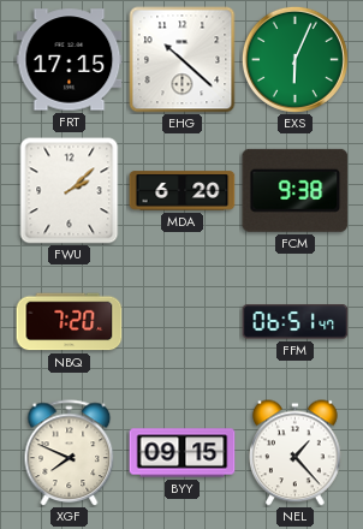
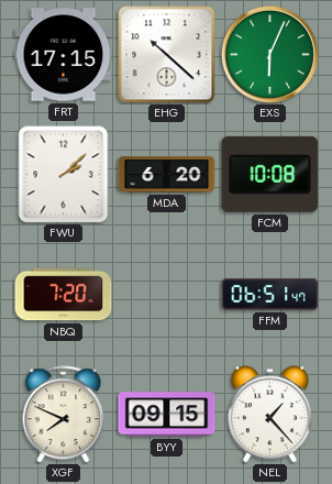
FCM: 9:38 -> 10:08
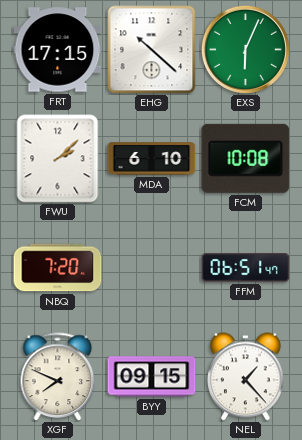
MDA: 6:20 -> 6:10
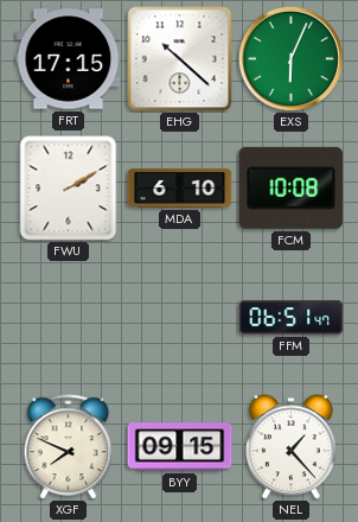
FWU: 2:08 -> 2:10
NBQ: 7:20 -> none
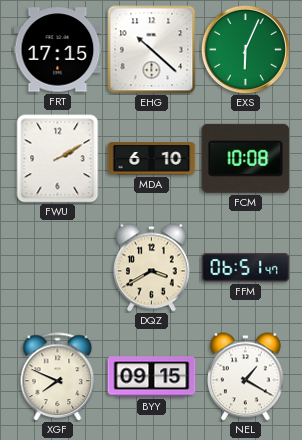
DQZ: none -> 3:40
NEL: 1:23 -> 1:20
